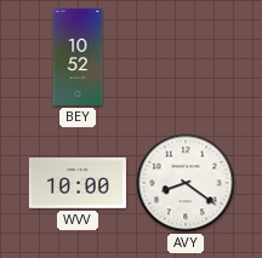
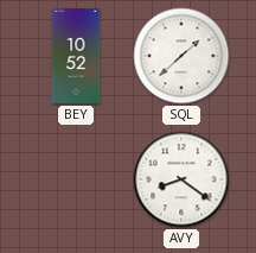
SQL: none -> 1:38
WVV: 10:00 -> none
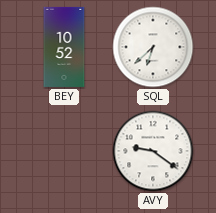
SQL: 1:38 -> 6:38
AVY: 8:21 -> 9:21
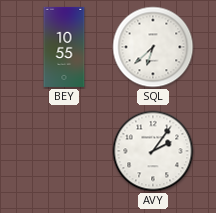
BEY: 10:52 -> 10:55
AVY: 9:21 -> 2:06
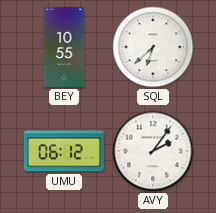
UMU: none -> 06:12
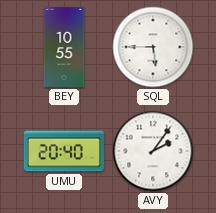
SQL: 6:38 -> 5:45
UMU: 06:12 -> 20:40
